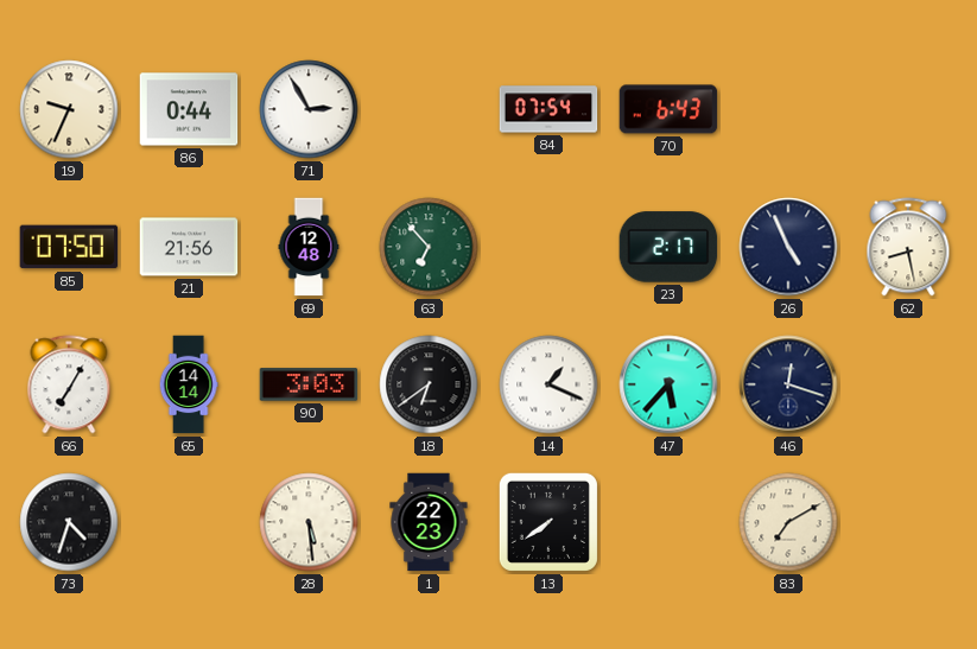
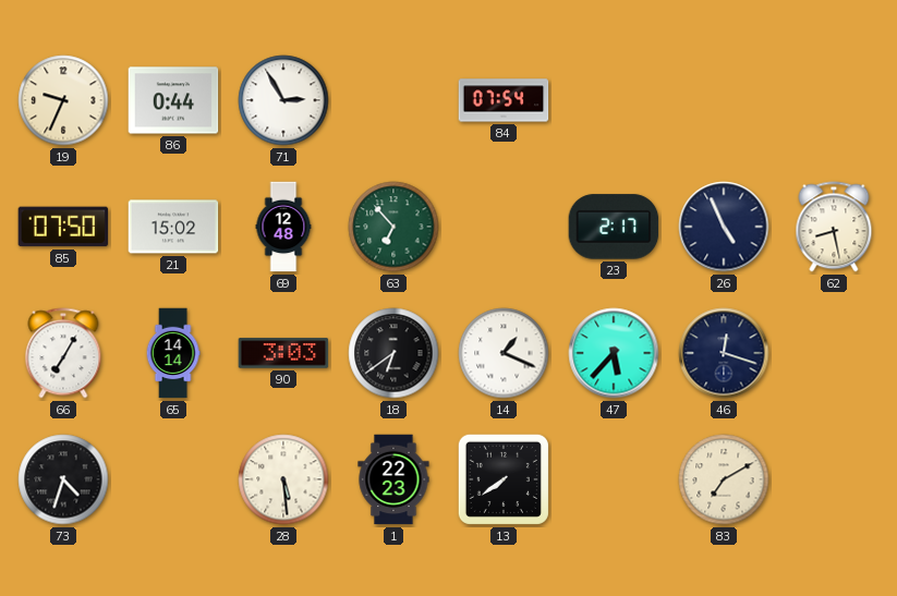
70: 6:43 -> none
21: 21:56 -> 15:02
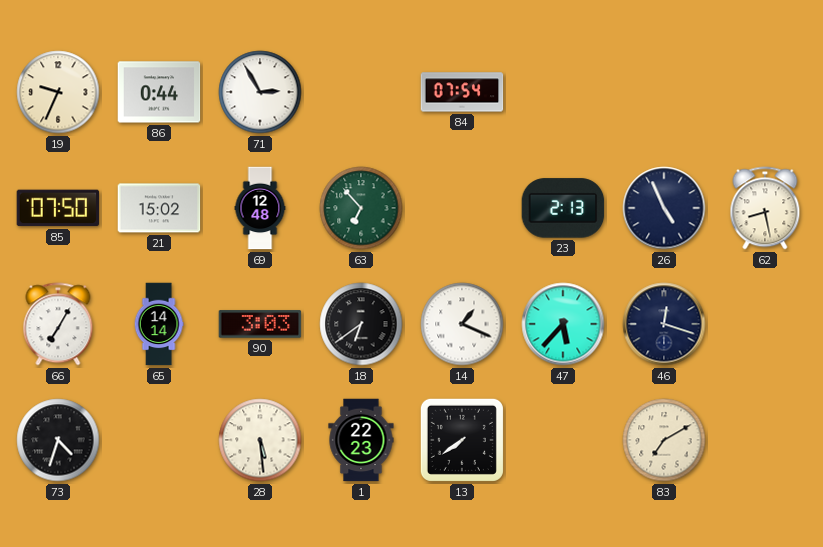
23: 2:17 -> 2:13
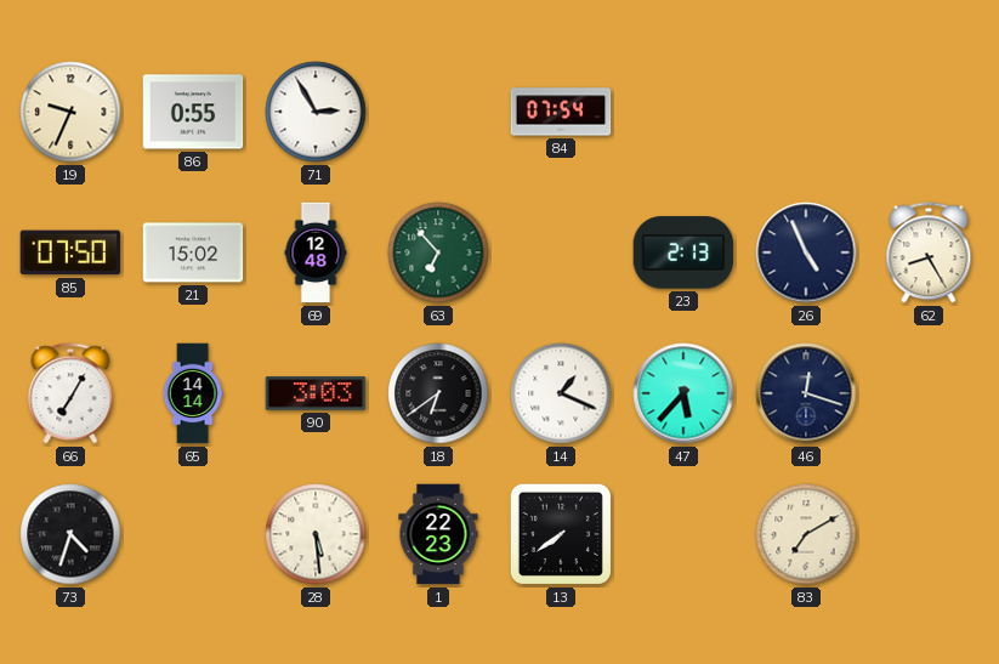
86: 0:44 -> 0:55
62: 8:28 -> 8:25
